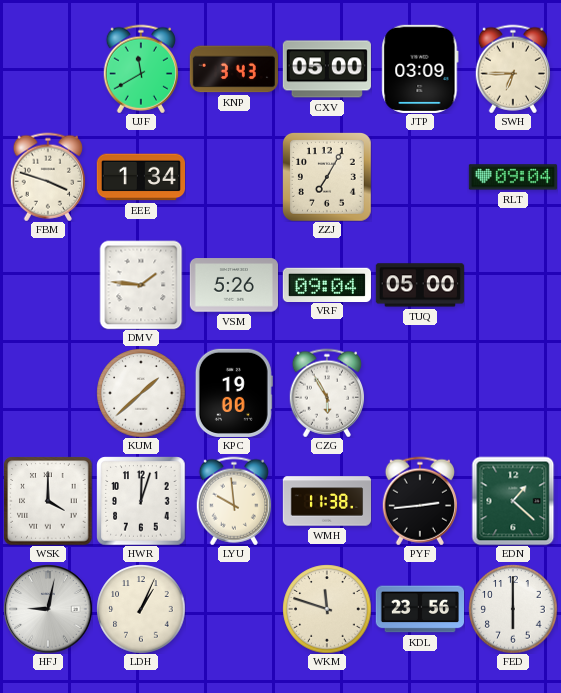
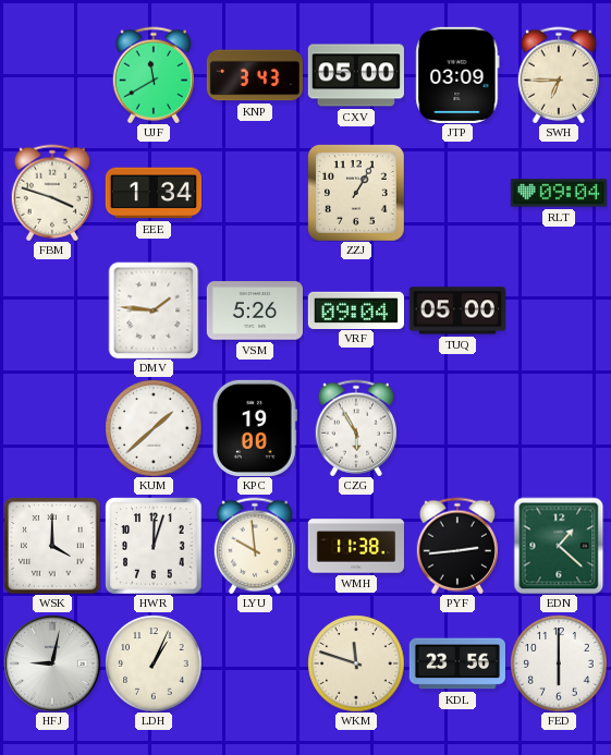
ZZJ: 7:05 -> 1:05
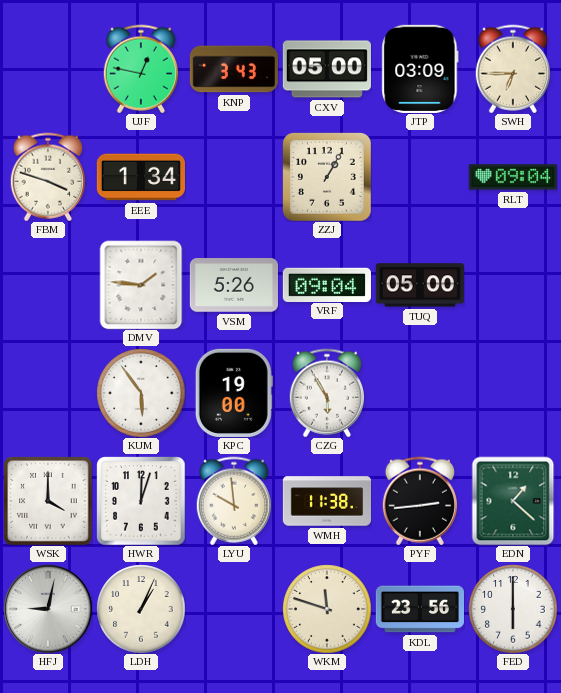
UJF: 11:40 -> 12:47
KUM: 1:38 -> 5:54
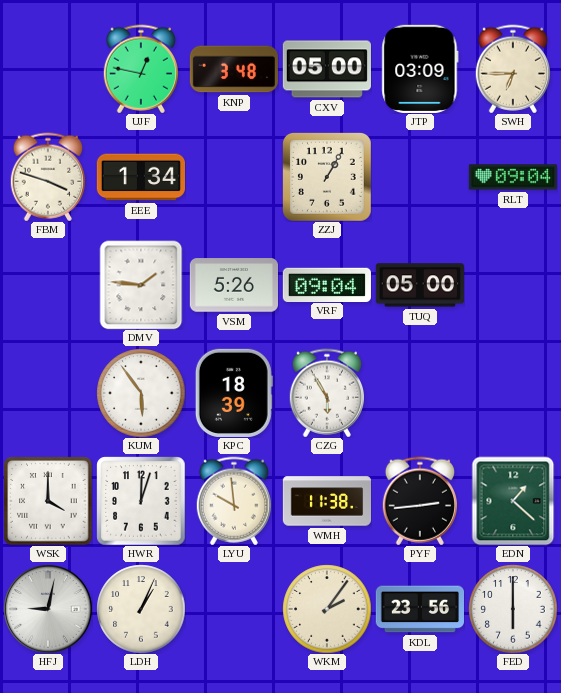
KNP: 3:43 -> 3:48
KPC: 19:00 -> 18:39
WKM: 11:48 -> 2:06
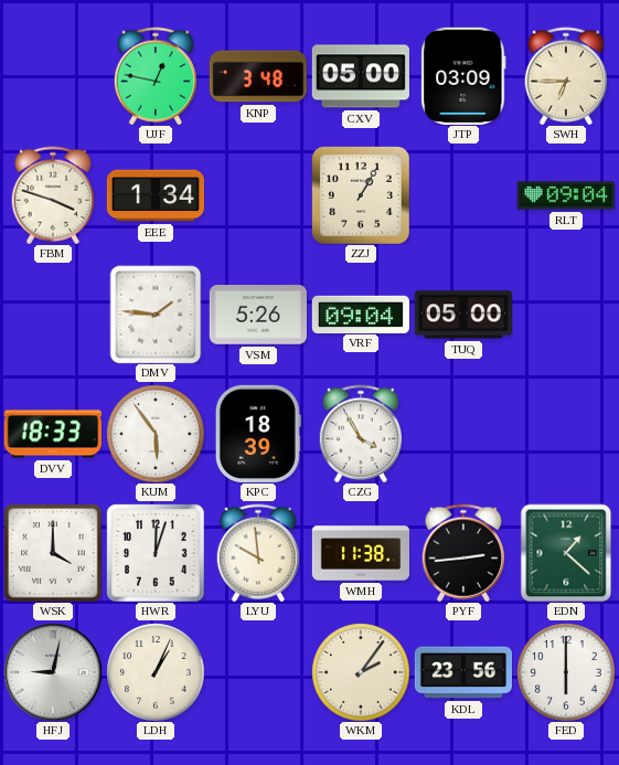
DVV: none -> 18:33
CZG: 5:55 -> 3:55
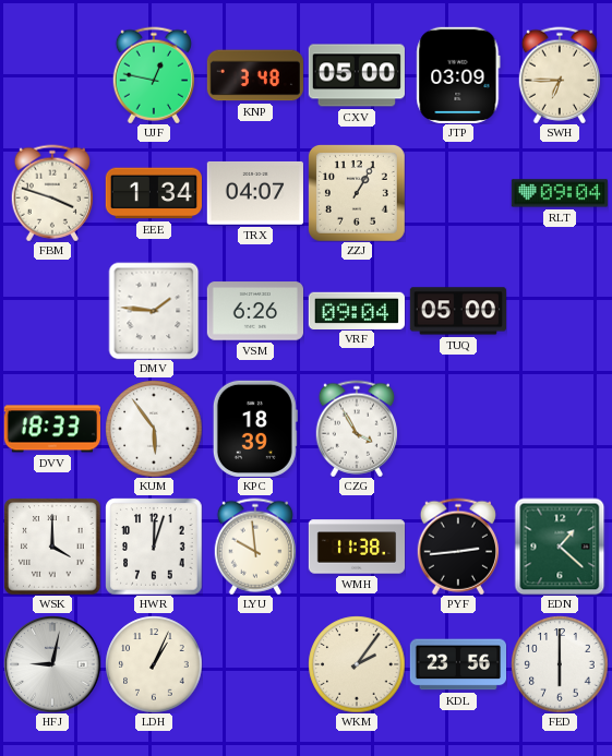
TRX: none -> 04:07
VSM: 5:26 -> 6:26
